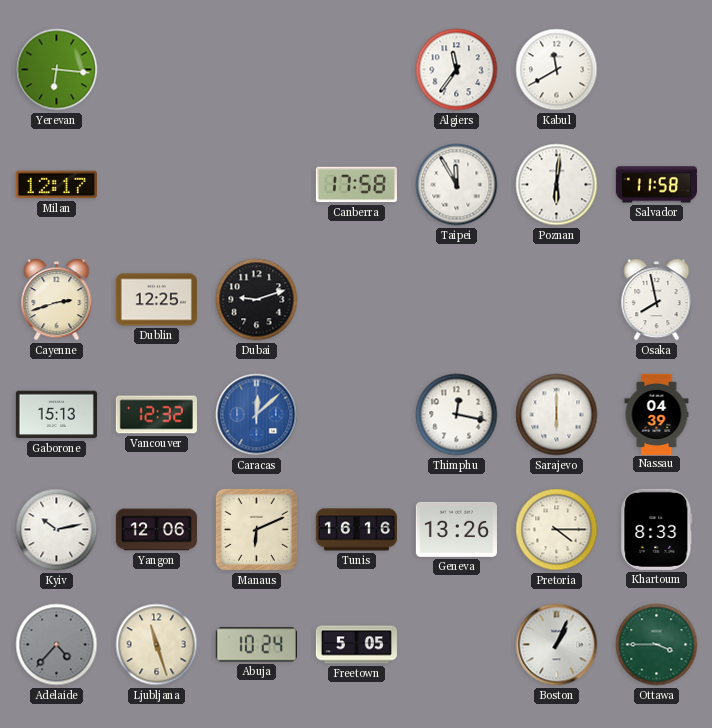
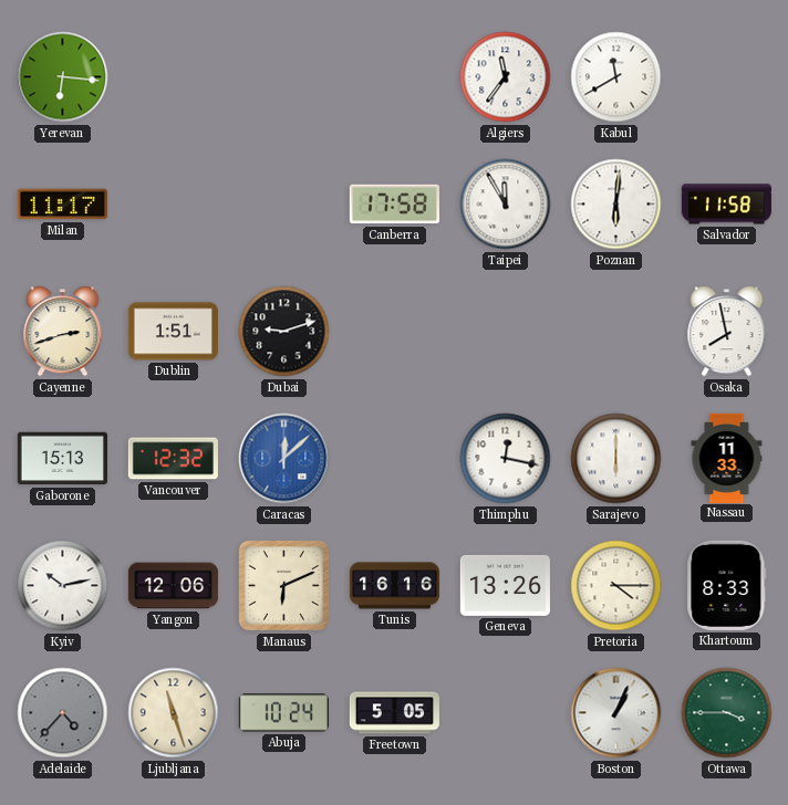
Milan: 12:17 -> 11:17
Dublin: 12:25 -> 1:51
Nassau: 04:39 -> 11:33
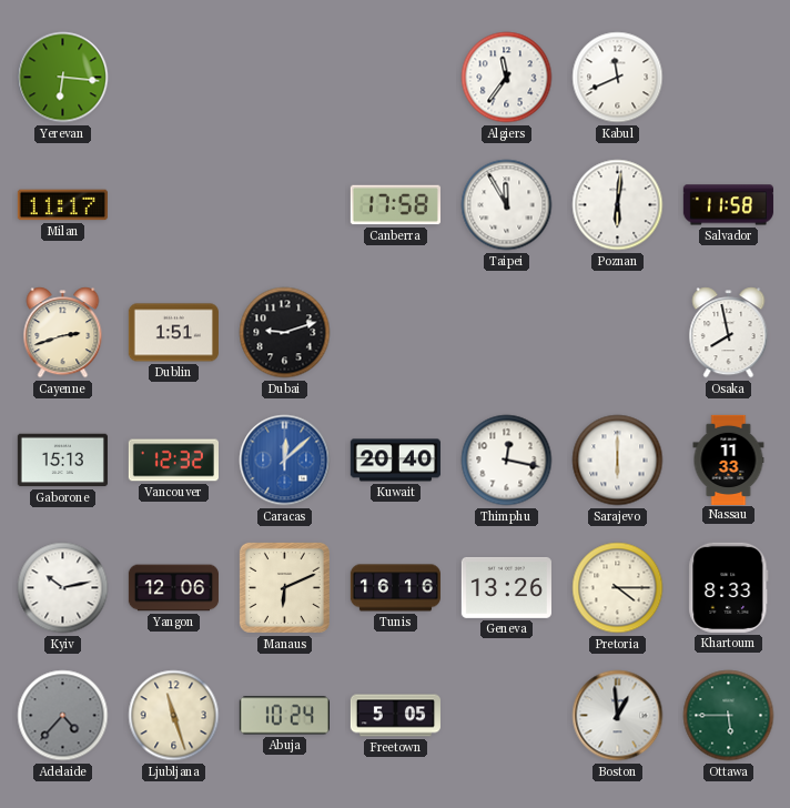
Kabul: 11:40 -> 11:41
Kuwait: none -> 20:40
Boston: 1:04 -> 12:59
Ottawa: 3:45 -> 5:45
